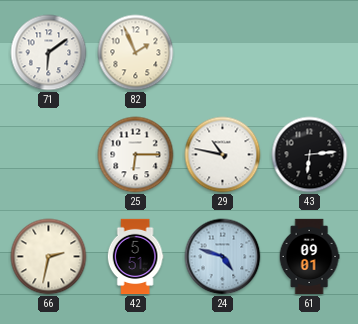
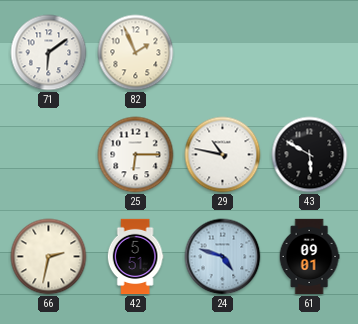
43: 6:14 -> 5:50
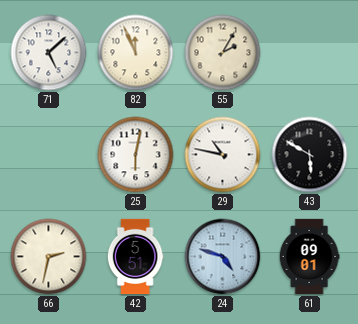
71: 6:09 -> 5:08
82: 1:56 -> 11:56
55: none -> 2:05
25: 6:15 -> 6:02
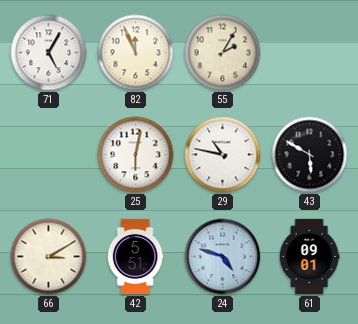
71: 5:08 -> 5:05
66: 2:32 -> 3:10
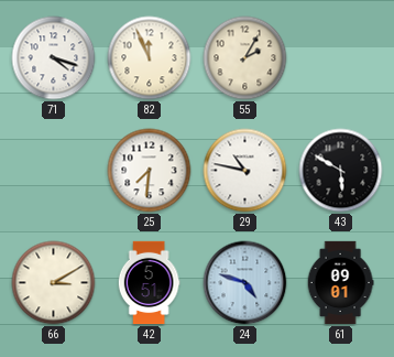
71: 5:05 -> 4:18
25: 6:02 -> 7:31
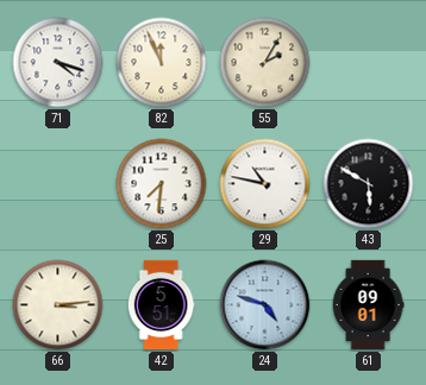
66: 3:10 -> 3:14
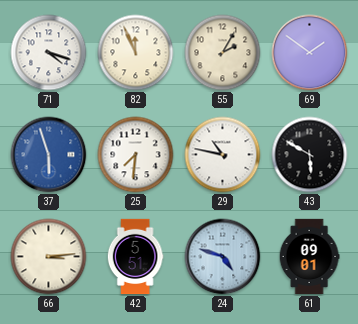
69: none -> 1:51
37: none -> 5:57
